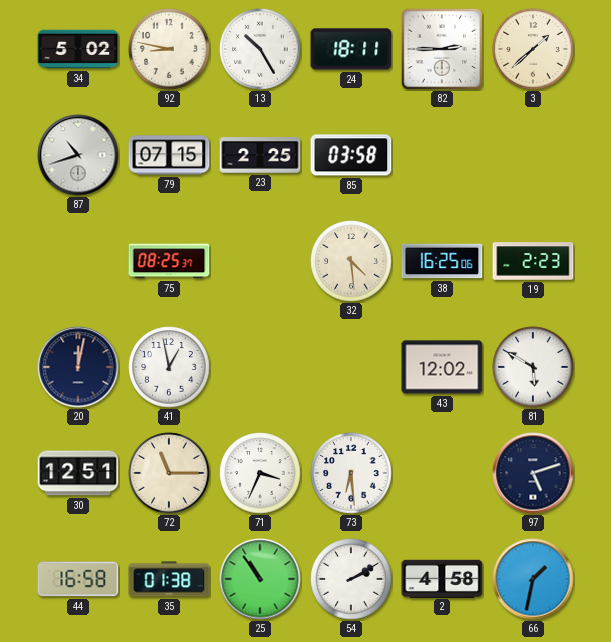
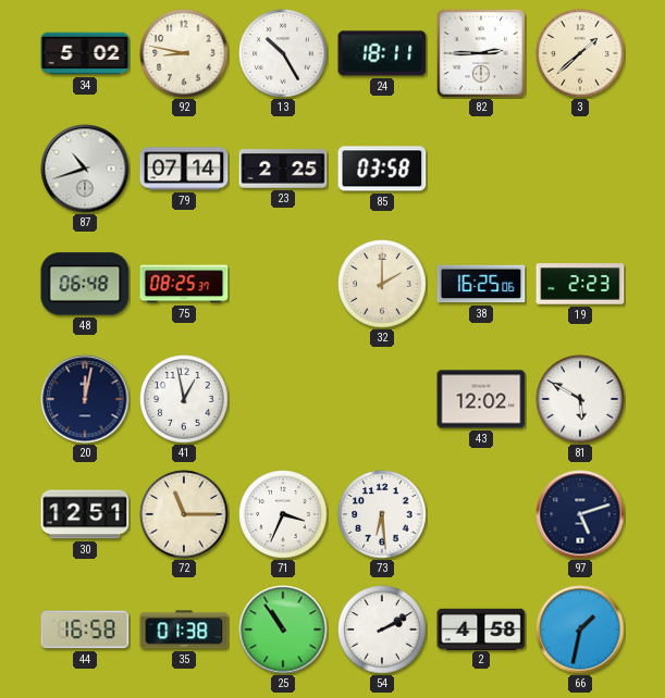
79: 07:15 -> 07:14
48: none -> 06:48
32: 4:29 -> 2:00
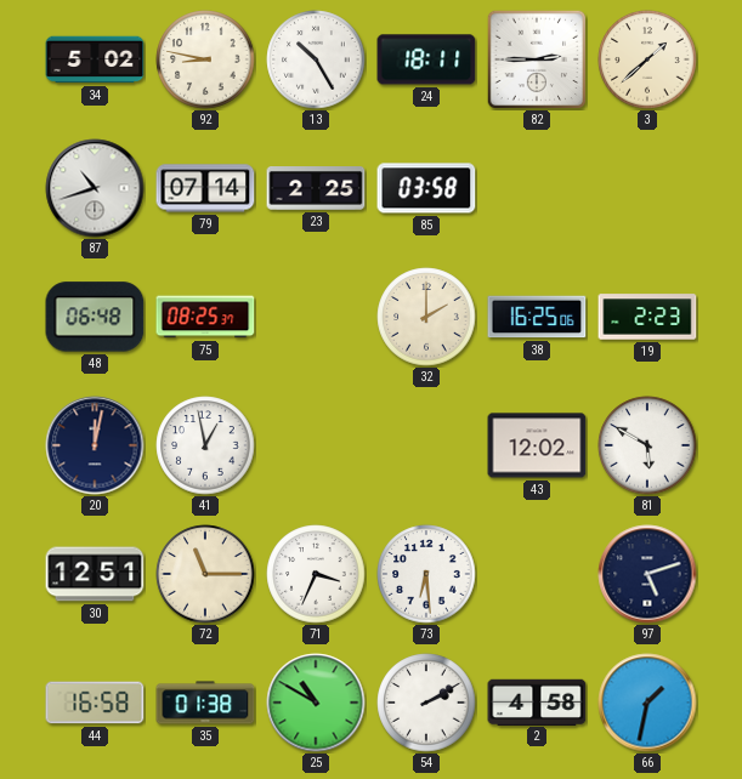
25: 10:54 -> 10:50
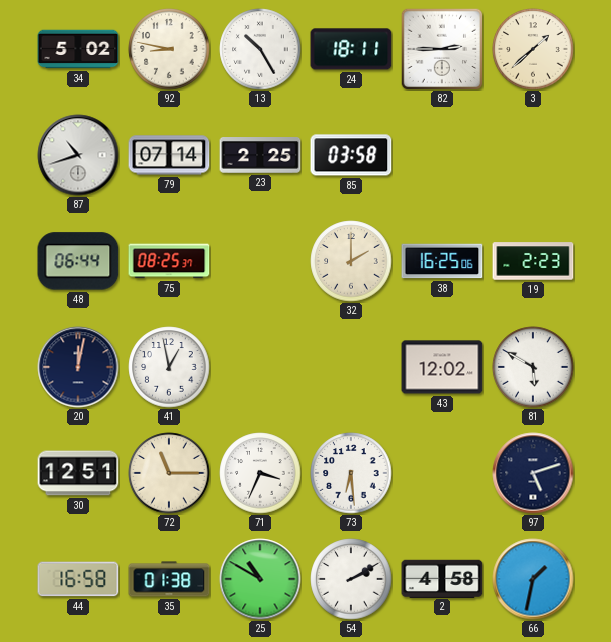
48: 06:48 -> 06:44
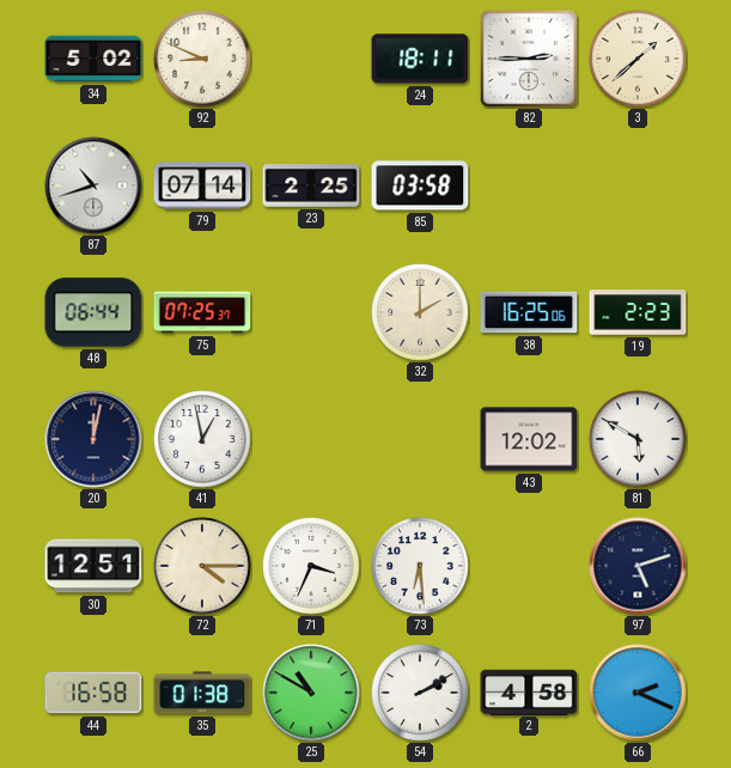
92: 8:47 -> 8:49
13: 10:25 -> none
75: 08:25 -> 07:25
72: 11:15 -> 4:15
66: 1:32 -> 2:19
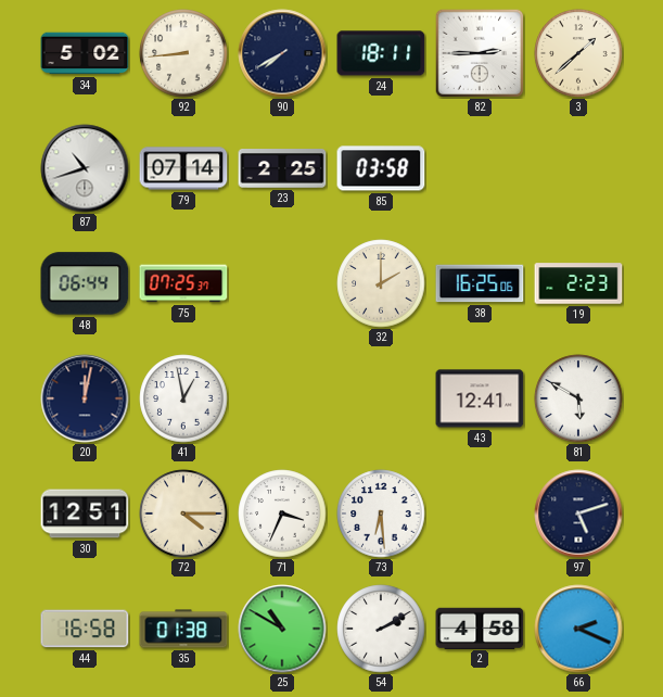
92: 8:49 -> 8:44
90: none -> 7:40
43: 12:02 -> 12:41
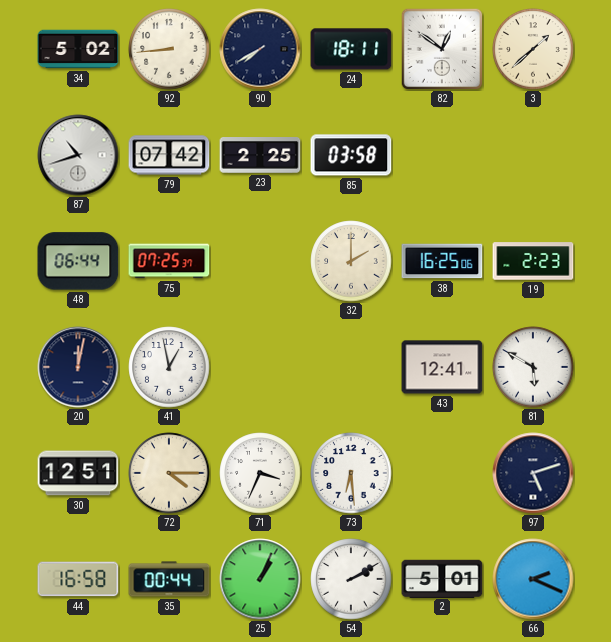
82: 2:45 -> 12:51
79: 07:14 -> 07:42
35: 01:38 -> 00:44
25: 10:50 -> 1:04
2: 4:58 -> 5:01
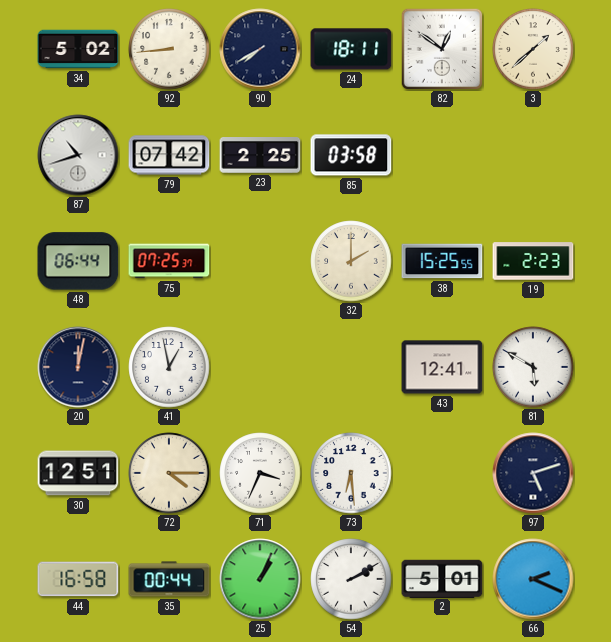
38: 16:25 -> 15:25
